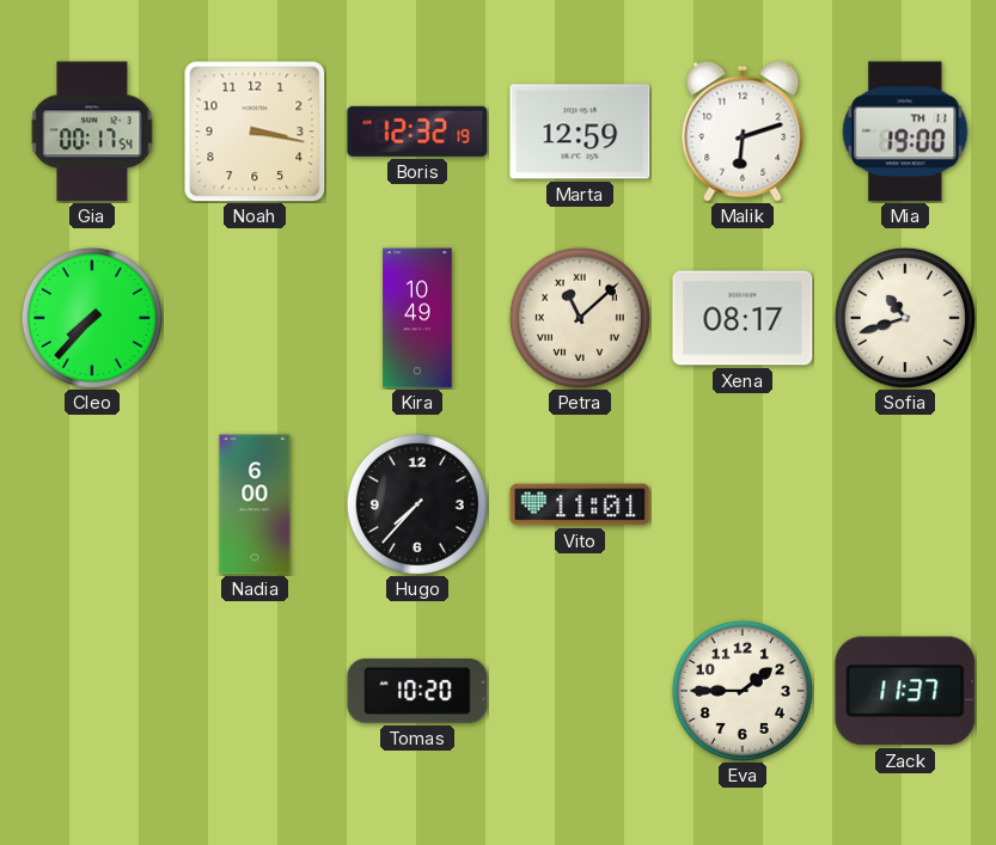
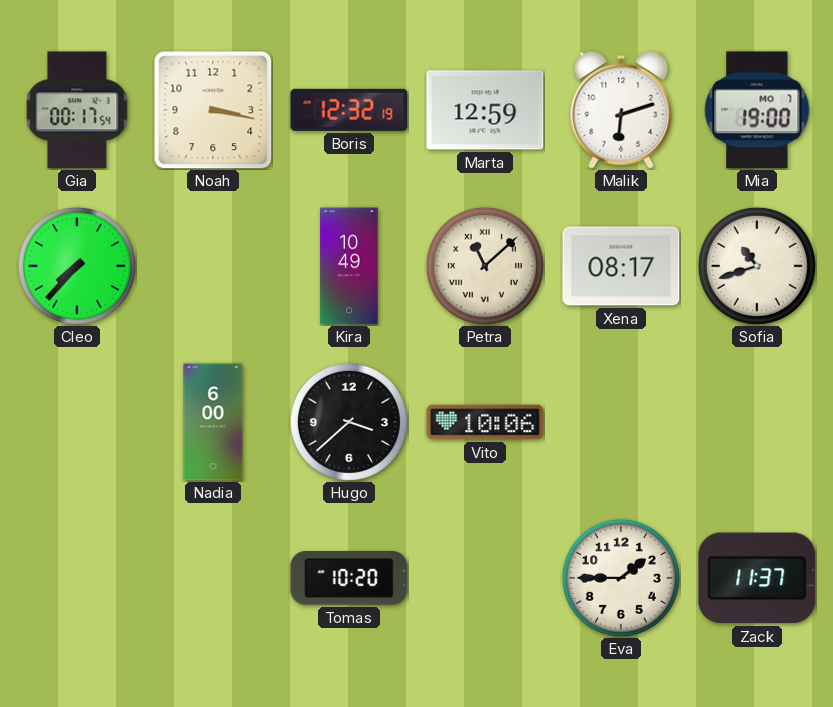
Mia date: TH 11 -> MO 7
Hugo: 7:37 -> 3:38
Vito: 11:01 -> 10:06
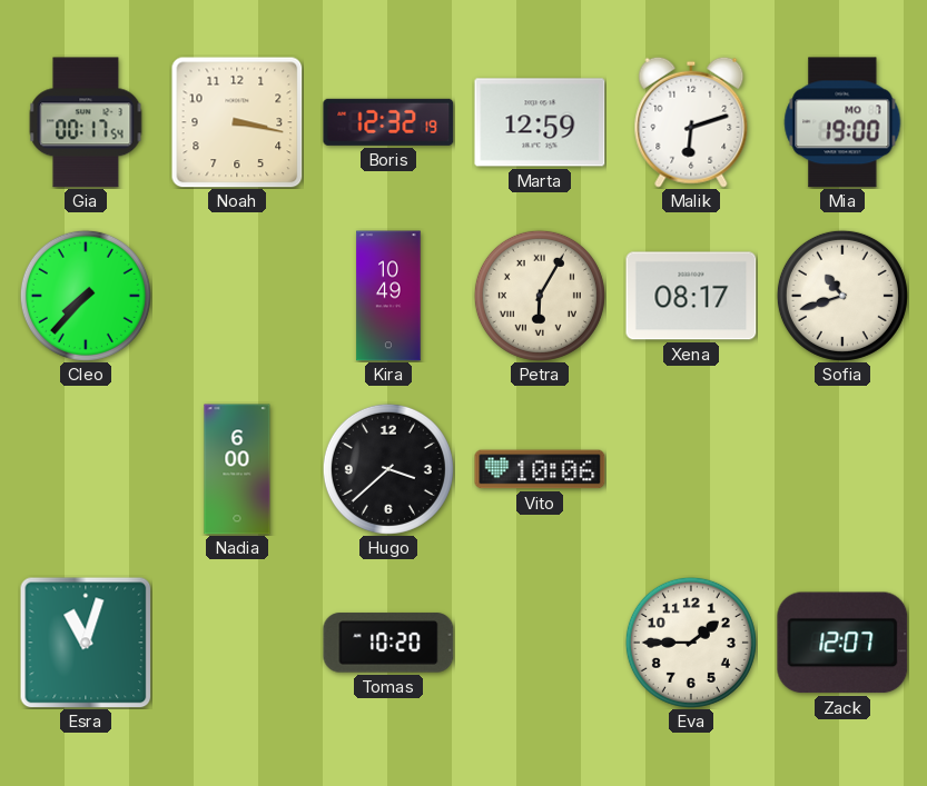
Petra: 11:08 -> 6:05
Esra: none -> 11:03
Zack: 11:37 -> 12:07
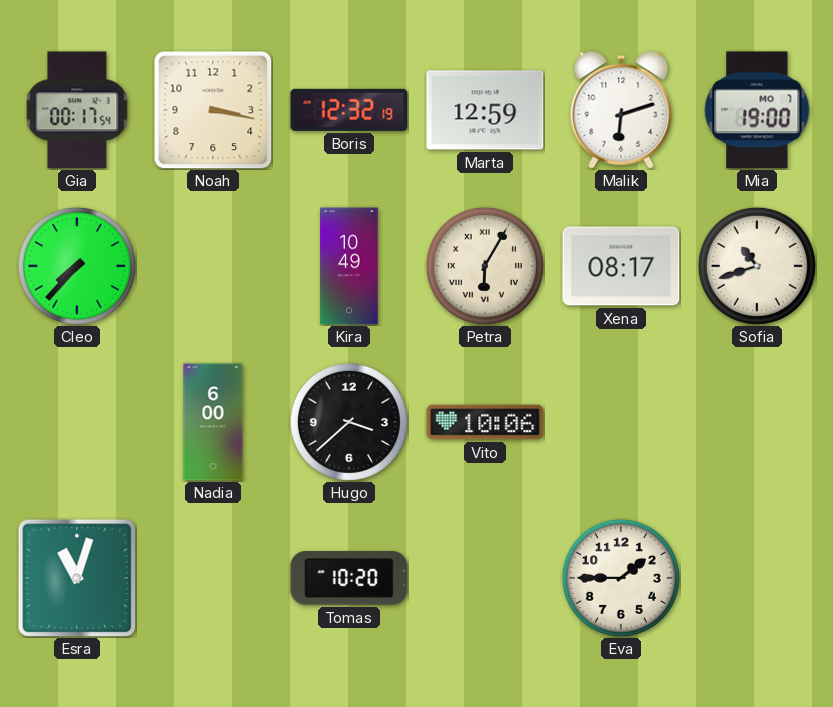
Zack: 12:07 -> none
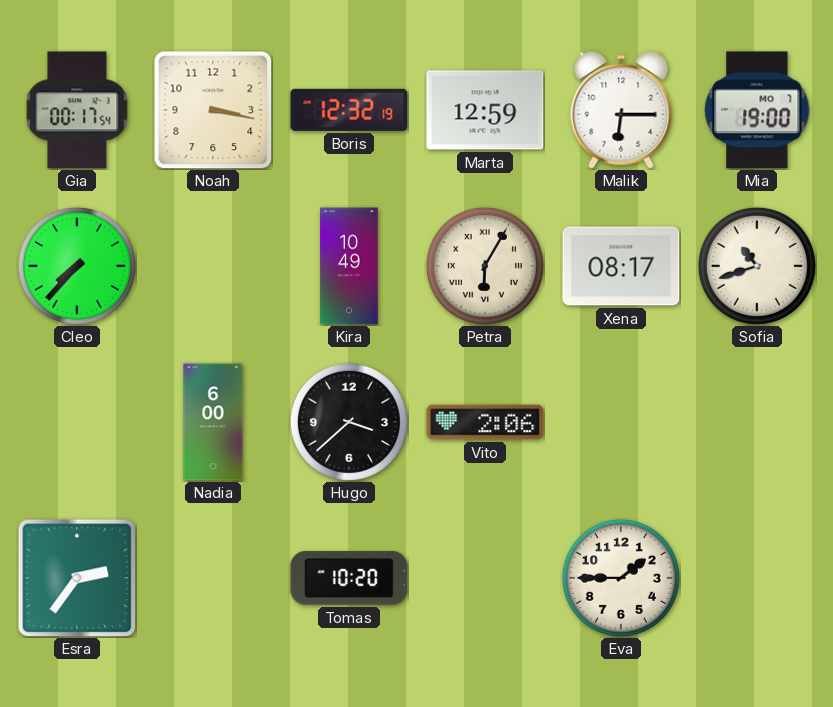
Malik: 6:12 -> 6:15
Vito: 10:06 -> 2:06
Esra: 11:03 -> 2:36
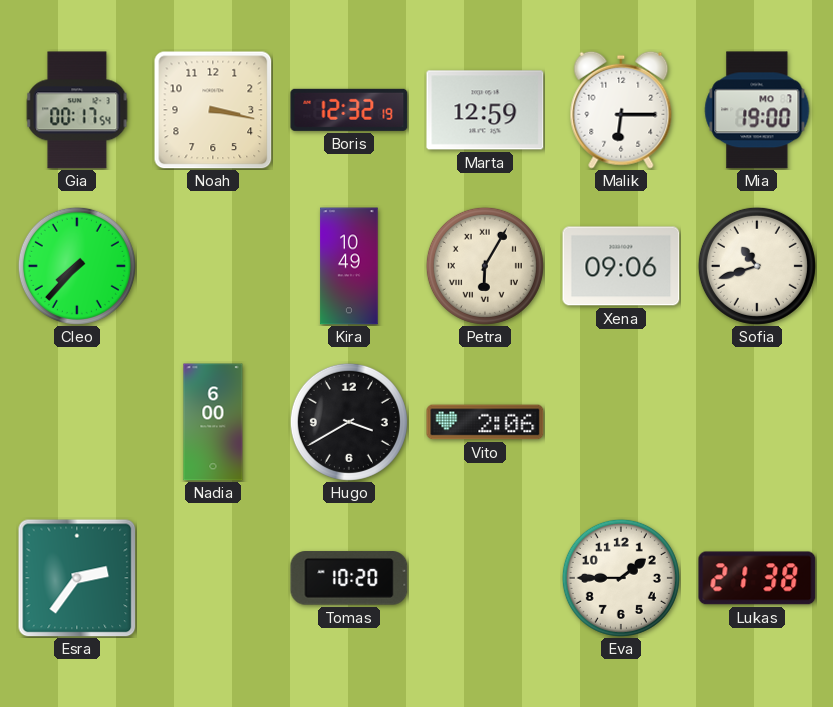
Xena: 08:17 -> 09:06
Hugo: 3:38 -> 3:40
Lukas: none -> 21:38
